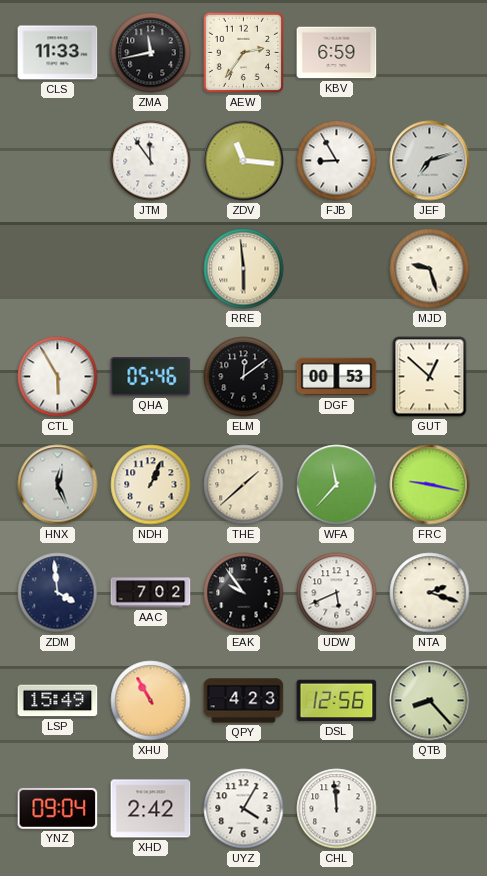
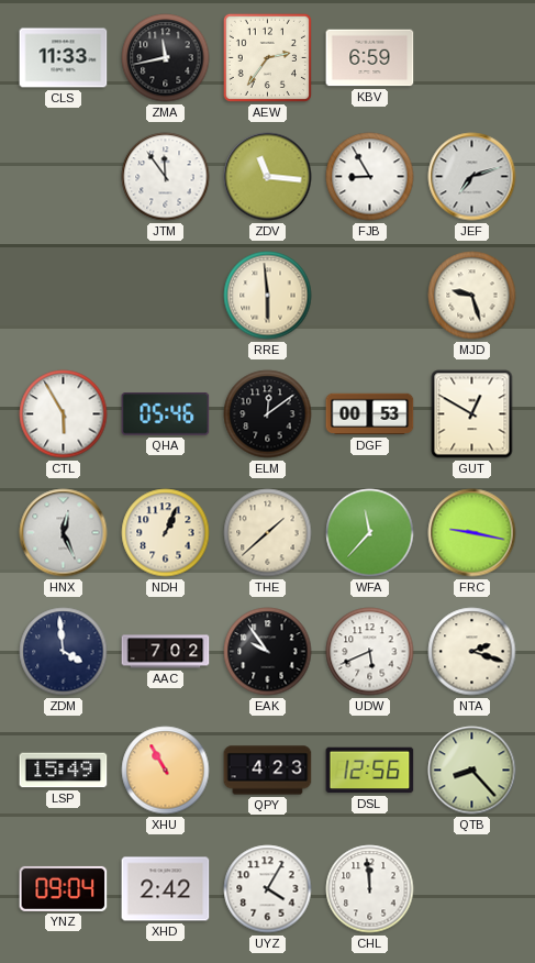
GUT: 12:52 -> 12:50
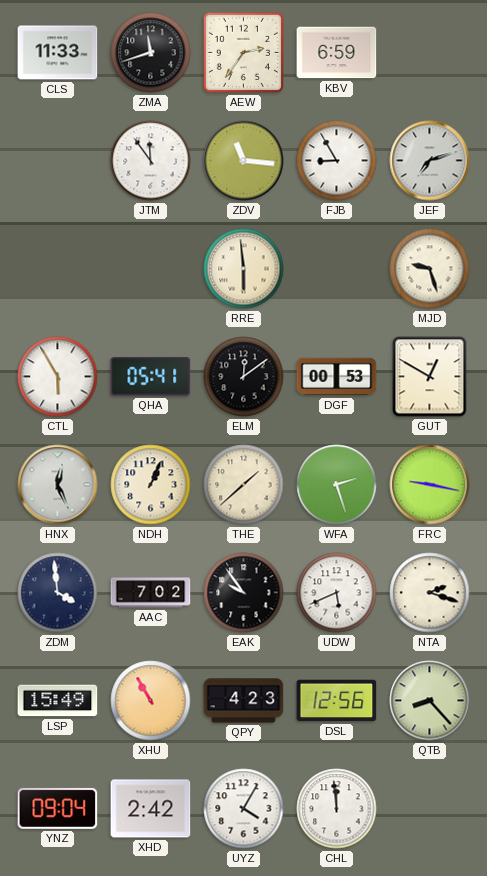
ZMA: 11:43 -> 11:42
QHA: 05:46 -> 05:41
WFA: 11:37 -> 2:27
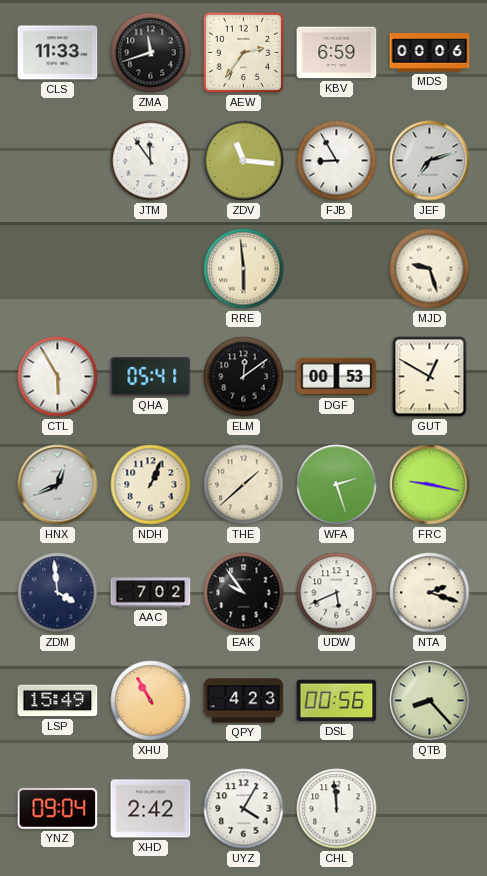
MDS: none -> 00:06
HNX: 12:26 -> 12:41
DSL: 12:56 -> 00:56
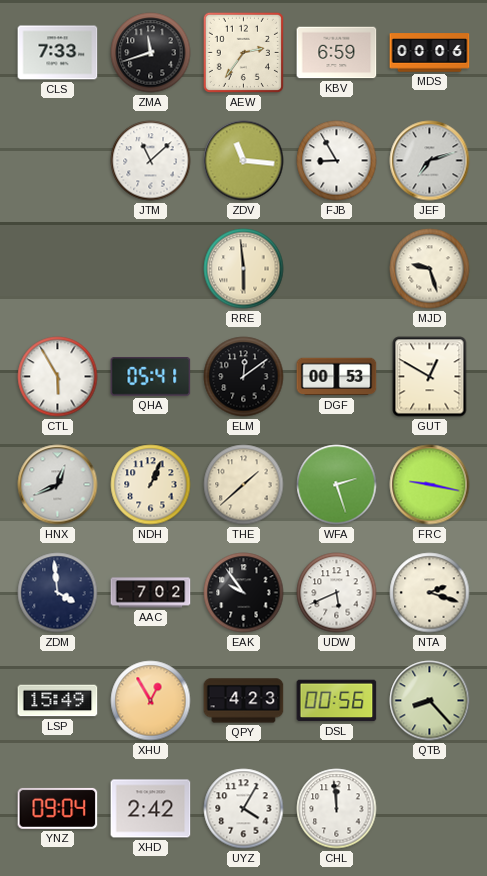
CLS: 11:33 -> 7:33
JTM: 11:54 -> 11:08
XHU: 10:55 -> 12:55
